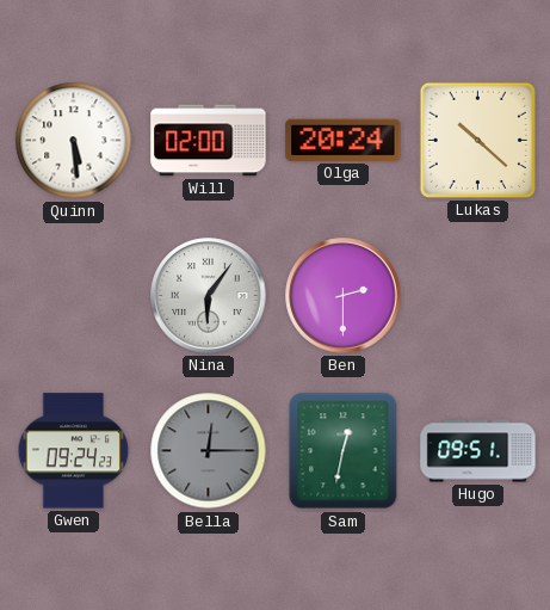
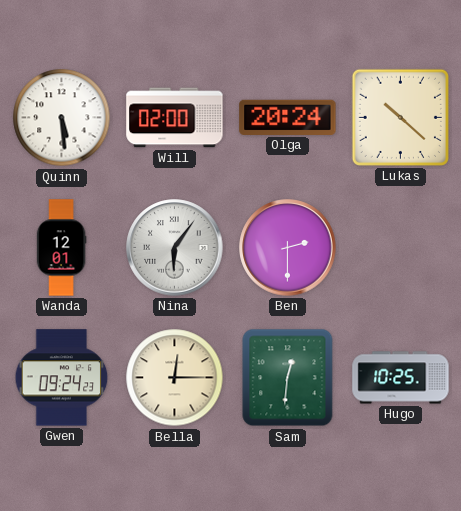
Wanda: none -> 12:01
Bella dial: grey -> cream
Sam: 12:32 -> 12:31
Hugo: 09:51 -> 10:25
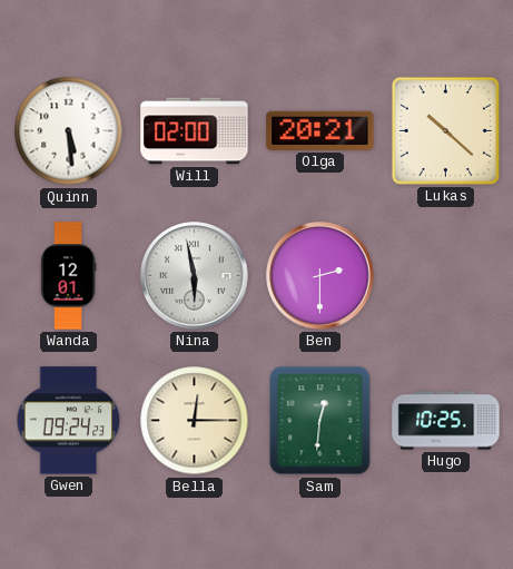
Olga: 20:24 -> 20:21
Nina: 6:06 -> 5:58
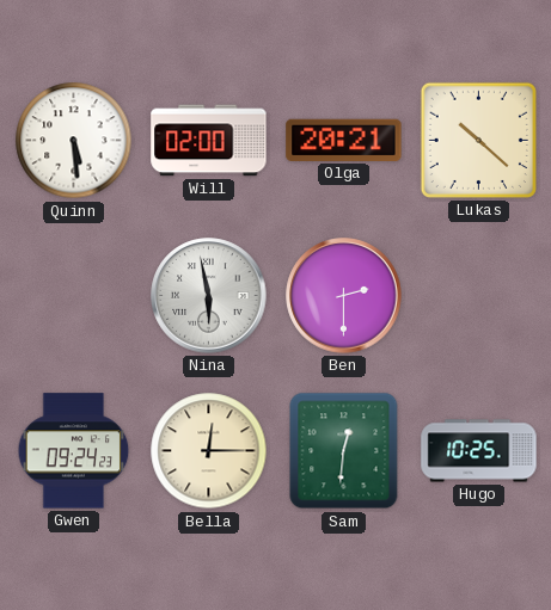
Wanda: 12:01 -> none
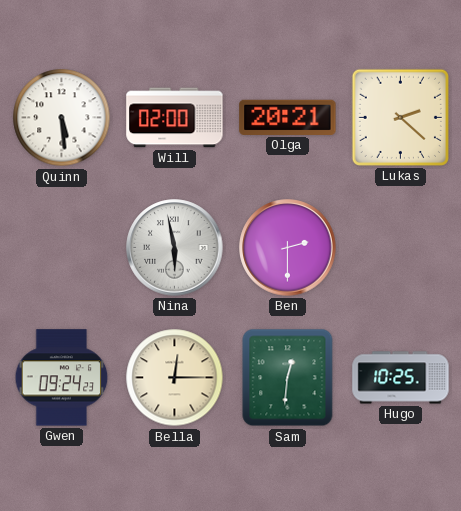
Lukas: 10:22 -> 2:22
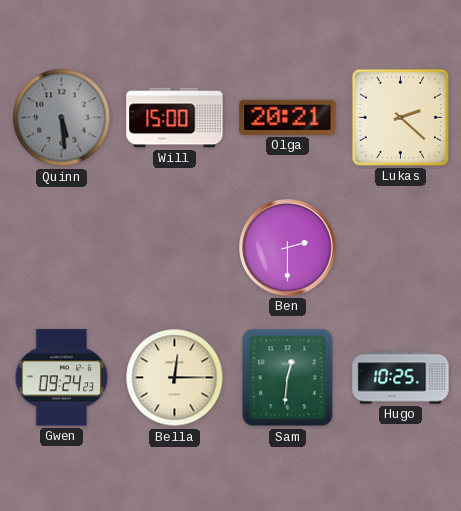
Quinn dial: white -> grey
Will: 02:00 -> 15:00
Nina: 5:58 -> none
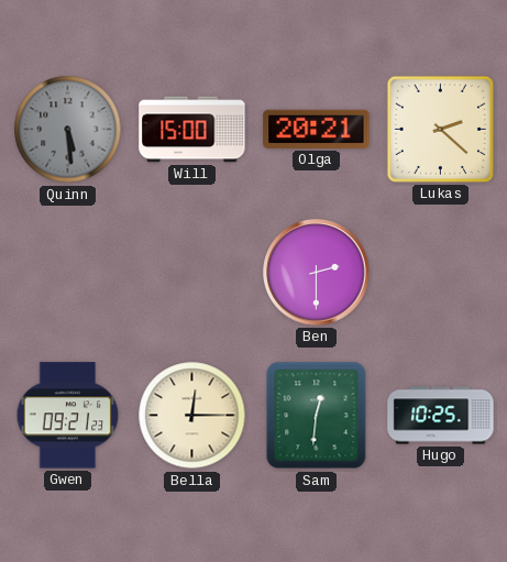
Gwen: 09:24 -> 09:21
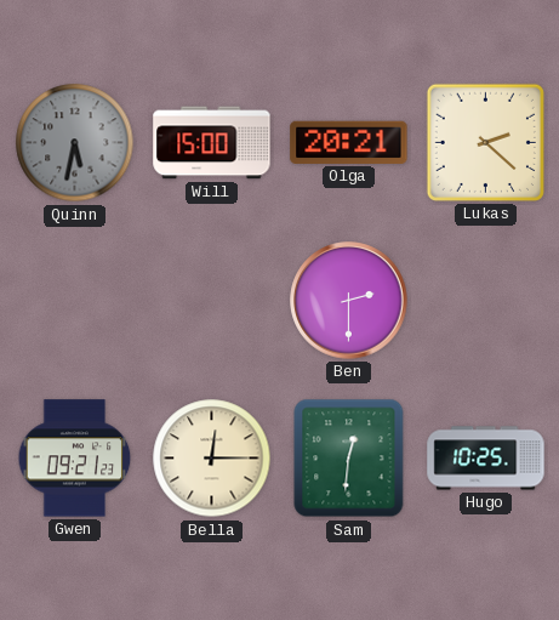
Quinn: 5:29 -> 5:32
